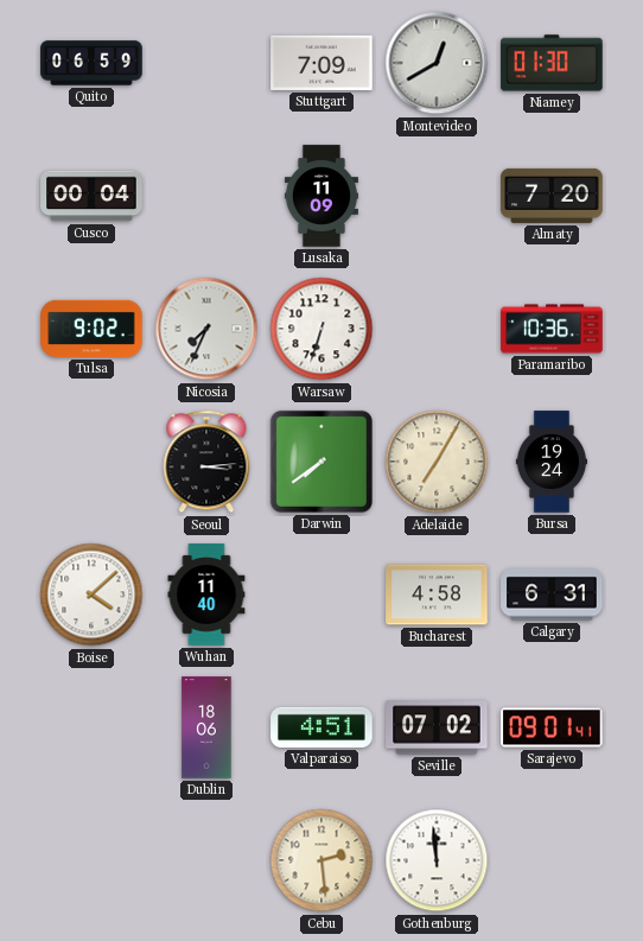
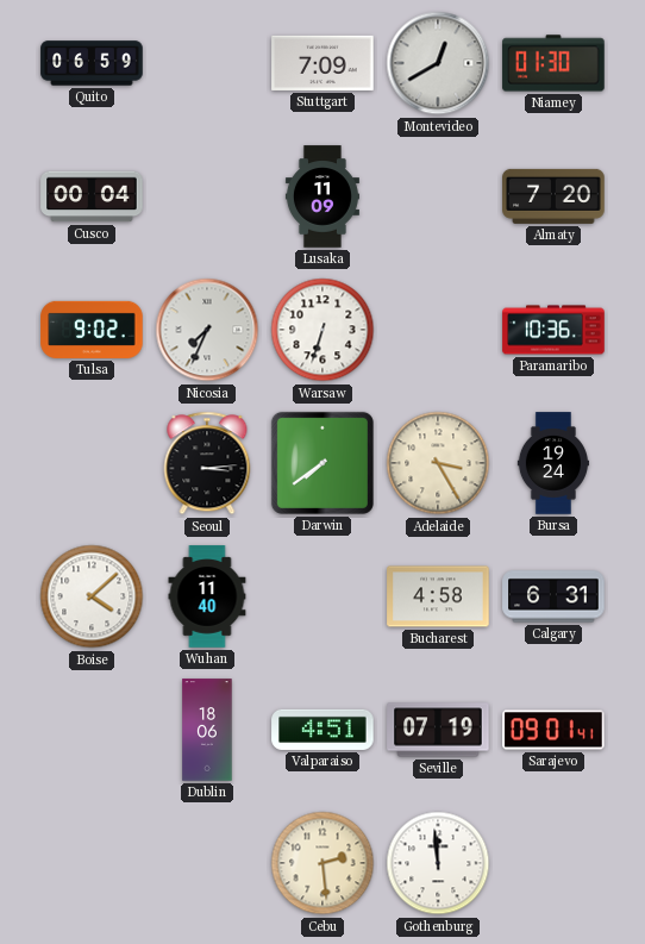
Adelaide: 7:05 -> 3:25
Seville: 07:02 -> 07:19
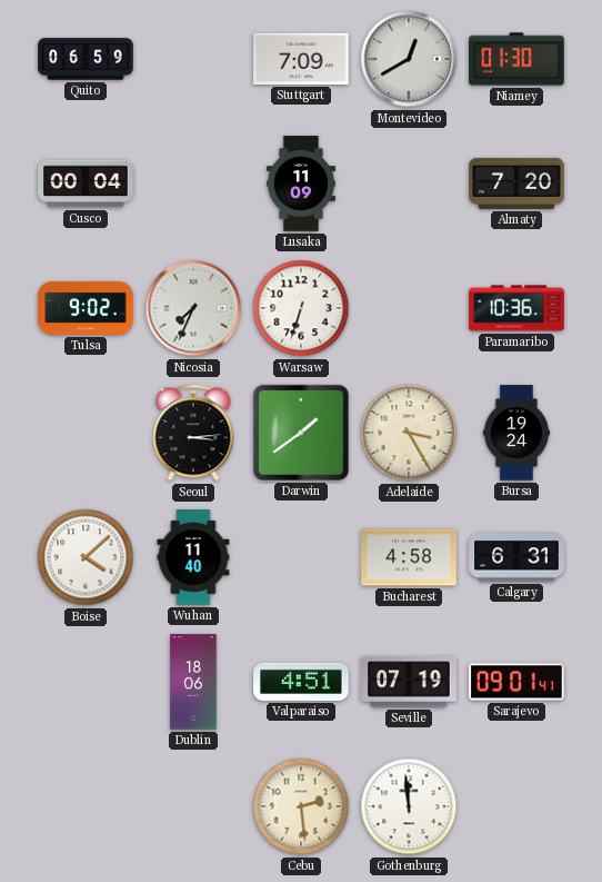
Darwin: 7:39 -> 1:39
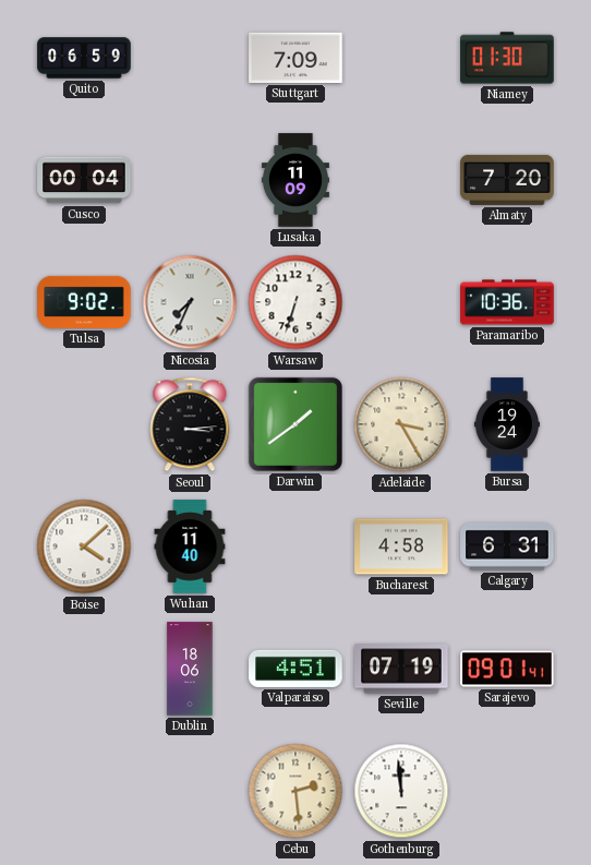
Montevideo: 12:40 -> none
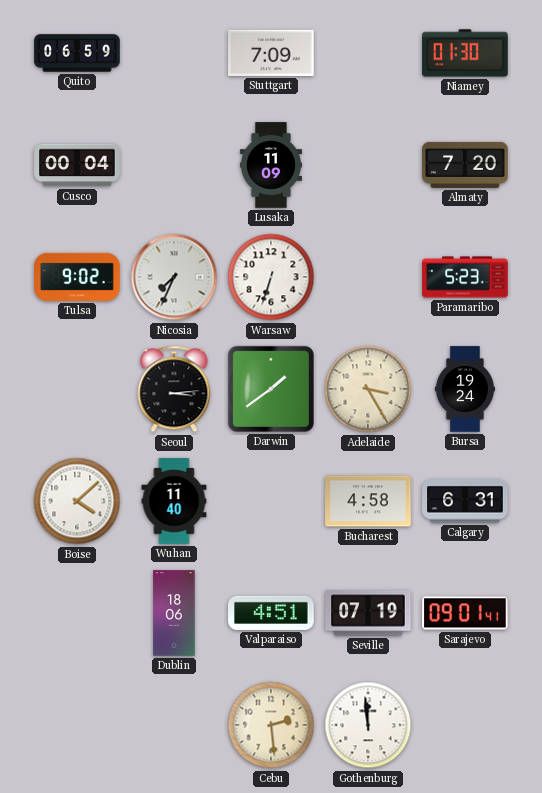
Paramaribo: 10:36 -> 5:23
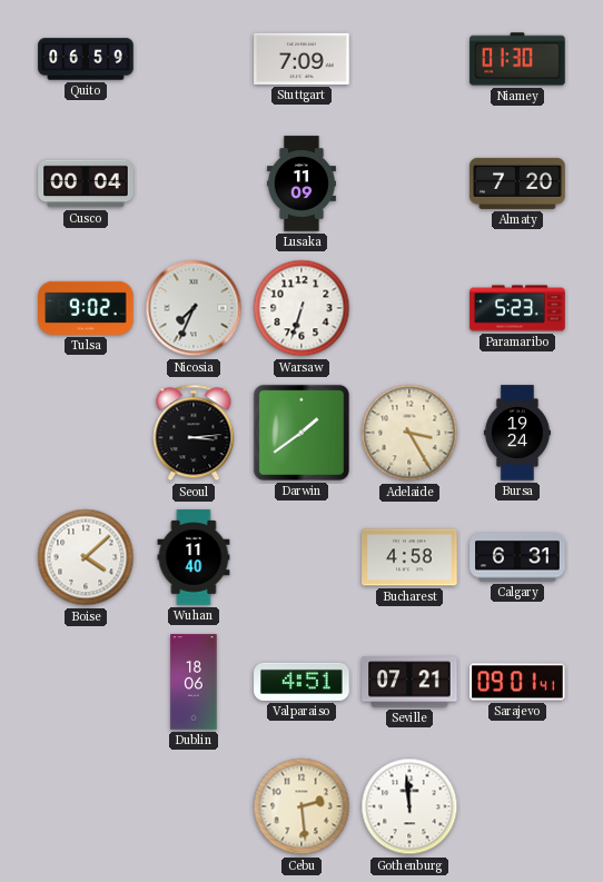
Seville: 07:19 -> 07:21
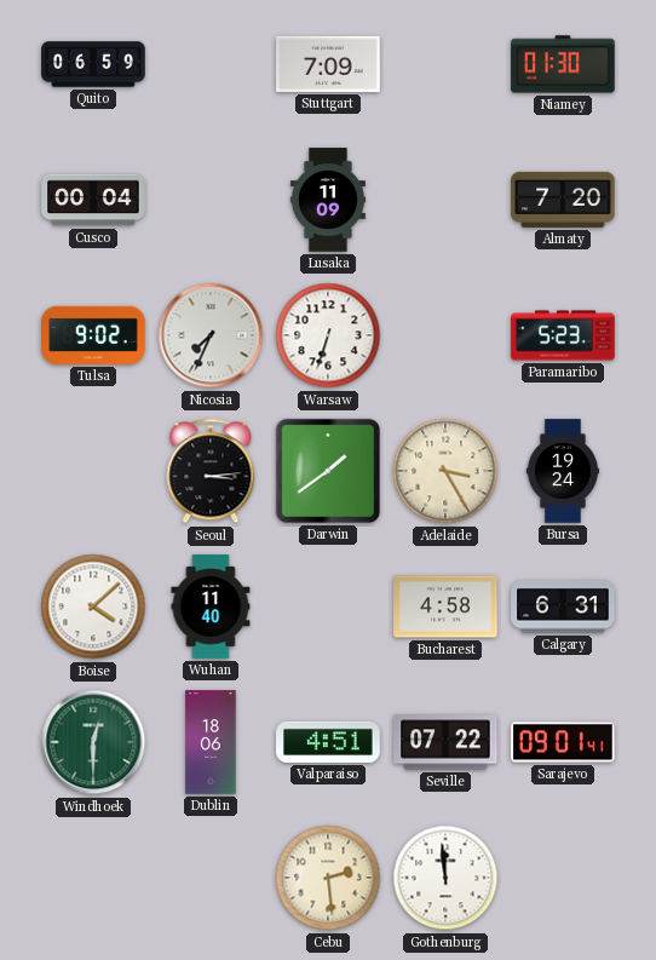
Windhoek: none -> 12:30
Seville: 07:21 -> 07:22
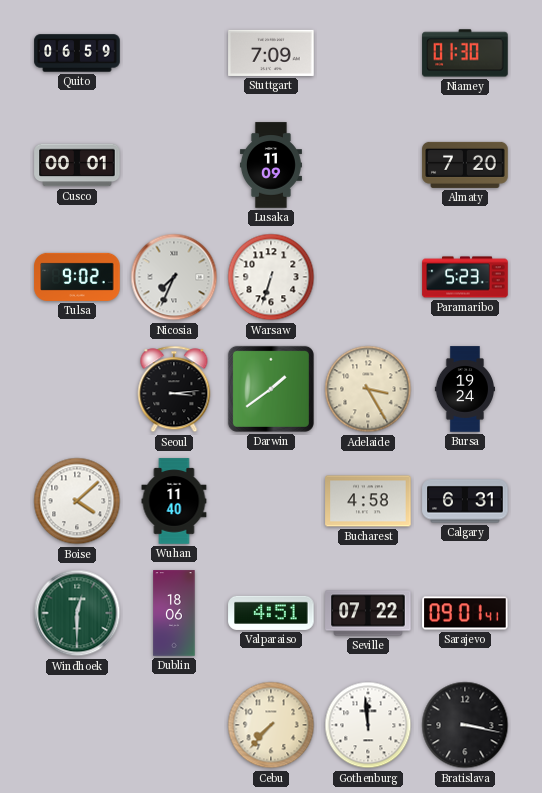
Cusco: 00:04 -> 00:01
Cebu: 2:29 -> 7:37
Bratislava: none -> 3:17
